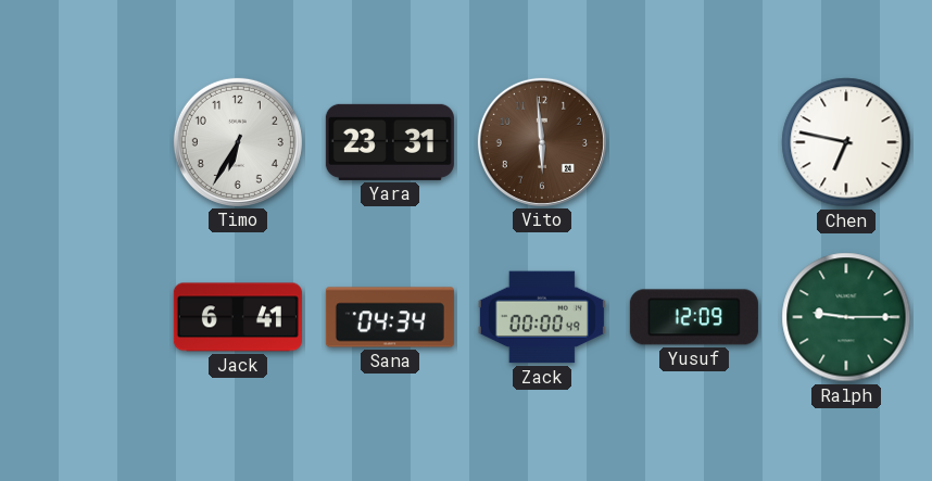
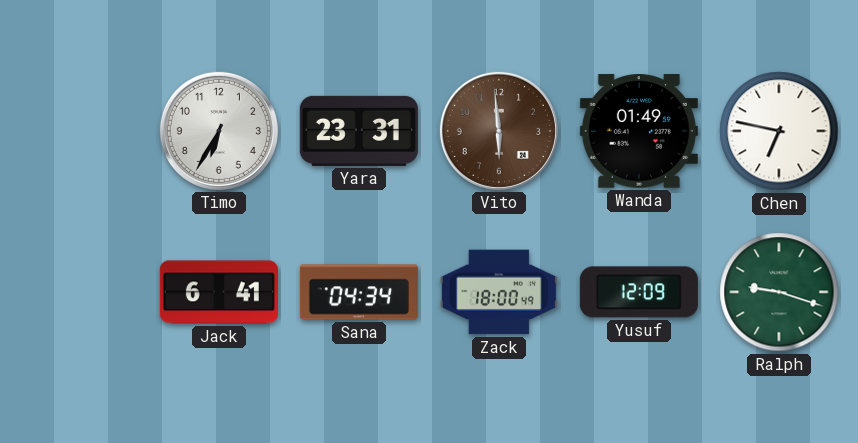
Wanda: none -> 01:49
Zack: 00:00 -> 18:00
Ralph: 9:15 -> 9:18
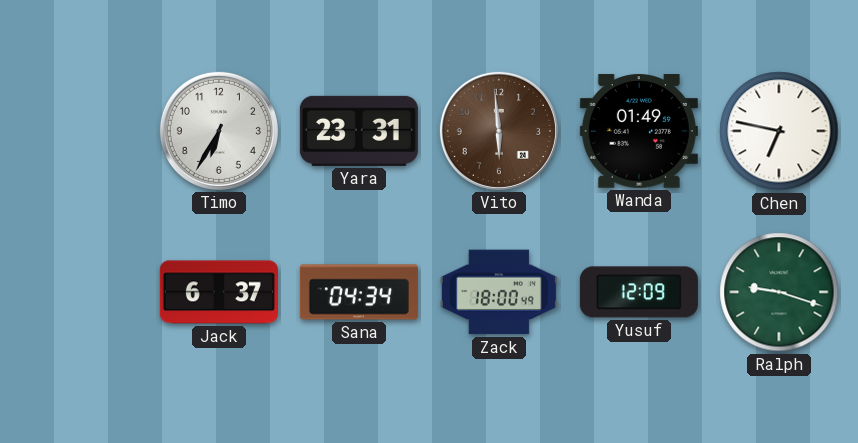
Jack: 6:41 -> 6:37
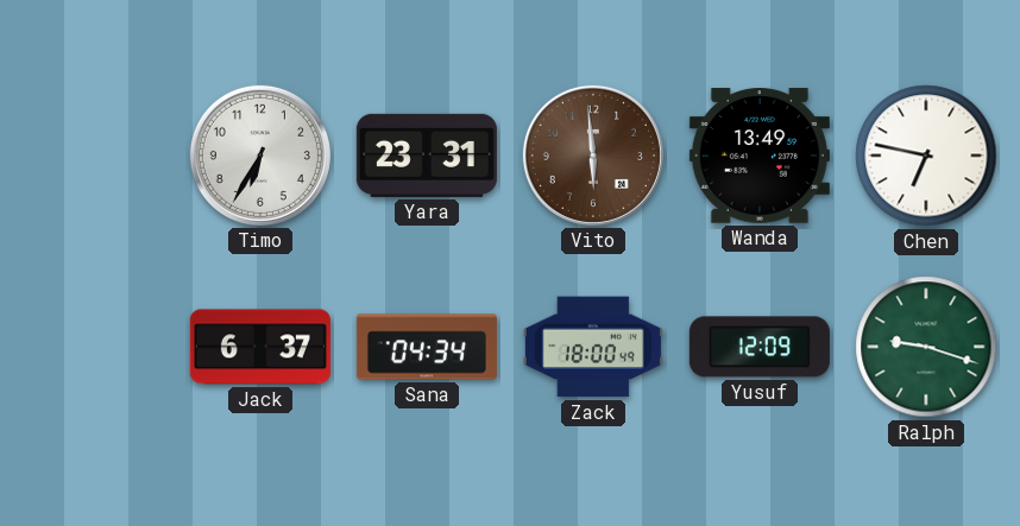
Wanda: 01:49 -> 13:49
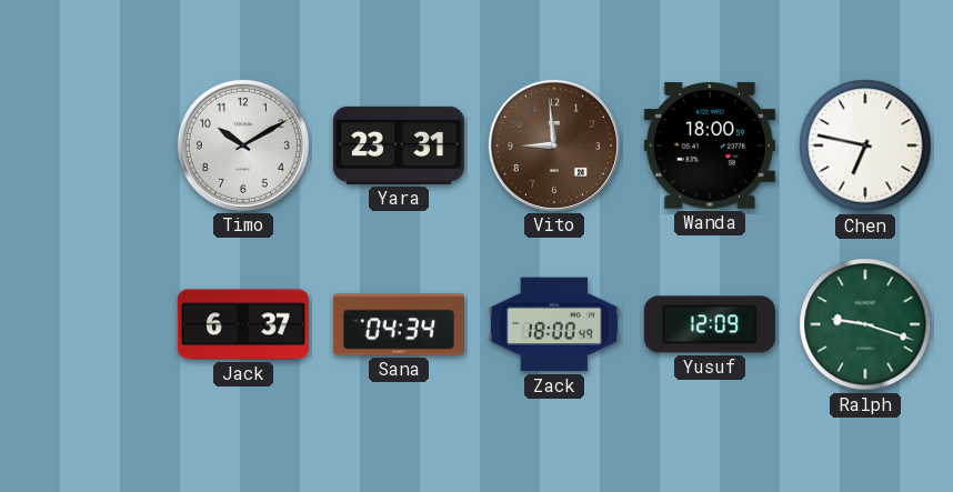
Timo: 6:35 -> 10:10
Vito: 5:59 -> 8:59
Wanda: 13:49 -> 18:00
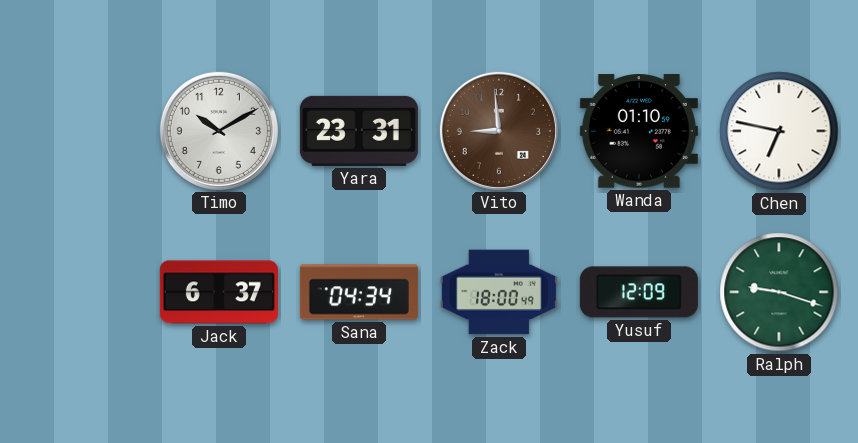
Wanda: 18:00 -> 01:10
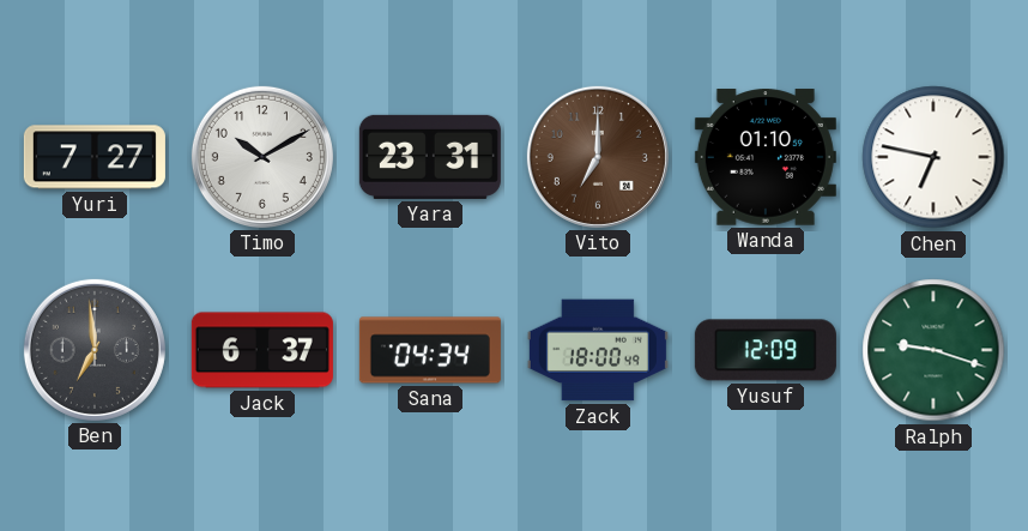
Yuri: none -> 7:27
Vito: 8:59 -> 7:00
Ben: none -> 6:59
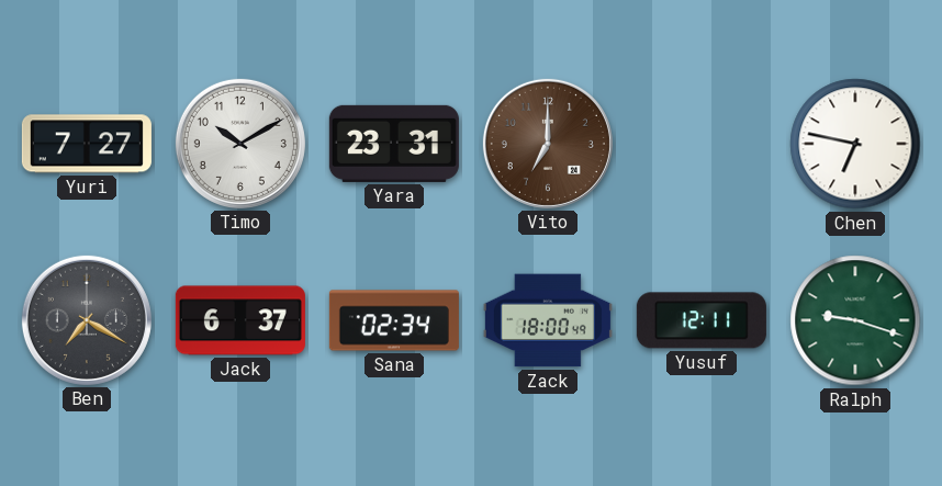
Wanda: 01:10 -> none
Ben: 6:59 -> 7:20
Sana: 04:34 -> 02:34
Yusuf: 12:09 -> 12:11
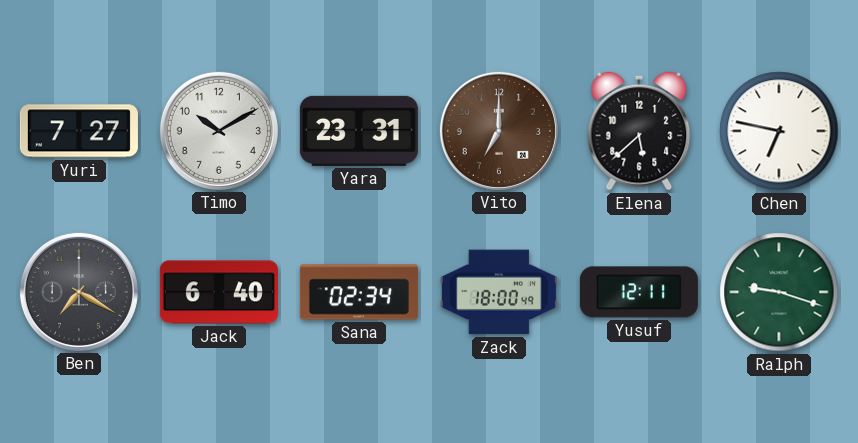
Elena: none -> 5:38
Jack: 6:37 -> 6:40
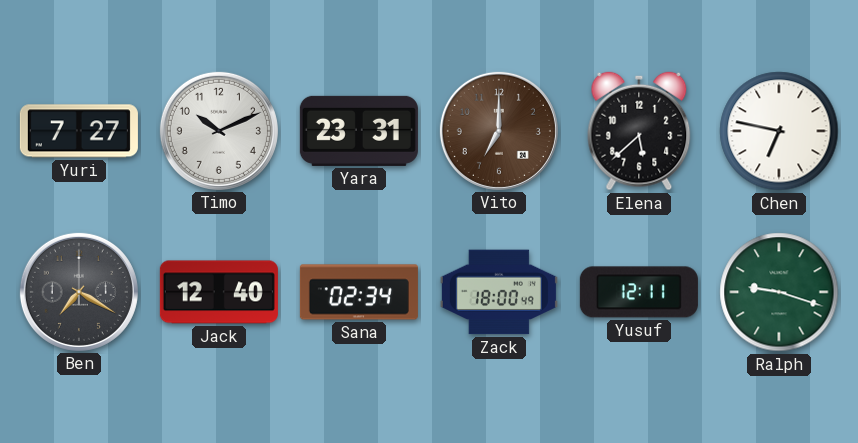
Timo: 10:10 -> 10:11
Jack: 6:40 -> 12:40
